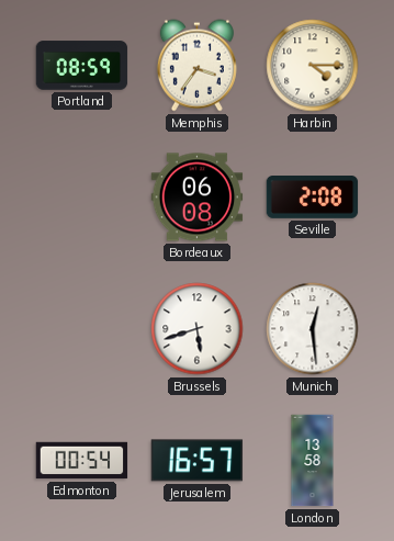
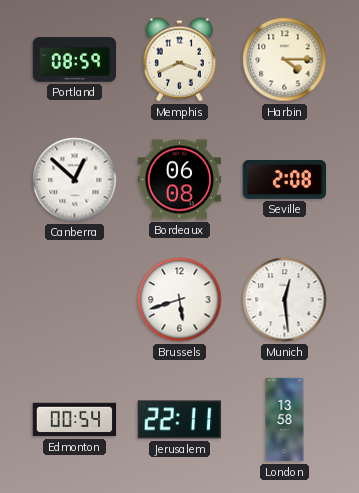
Memphis: 3:36 -> 3:41
Canberra: none -> 12:52
Jerusalem: 16:57 -> 22:11
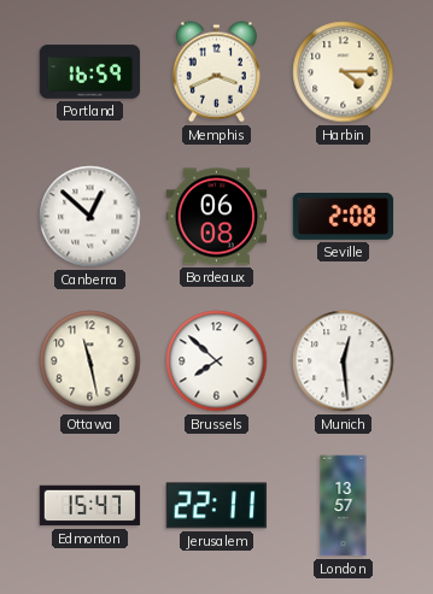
Portland: 08:59 -> 16:59
Ottawa: none -> 11:28
Brussels: 5:42 -> 7:52
Edmonton: 00:54 -> 15:47
London: 13:58 -> 13:57
